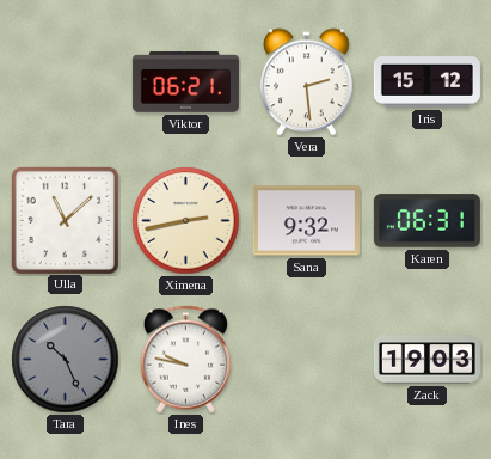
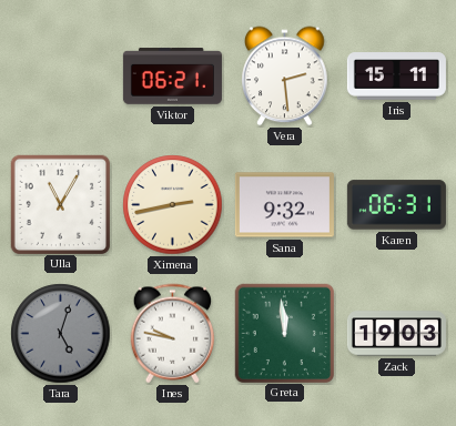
Iris: 15:12 -> 15:11
Ulla: 11:08 -> 11:05
Tara: 10:26 -> 5:03
Greta: none -> 11:59
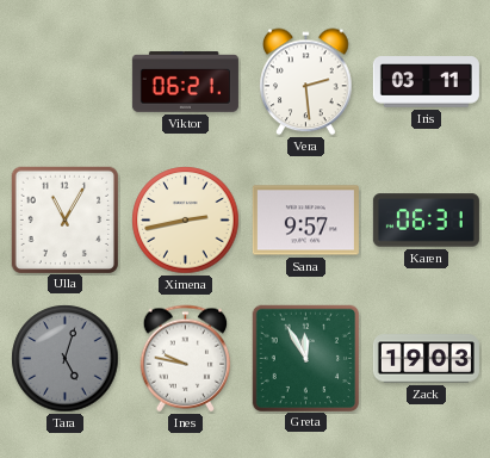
Iris: 15:11 -> 03:11
Sana: 9:32 -> 9:57
Greta: 11:59 -> 11:55
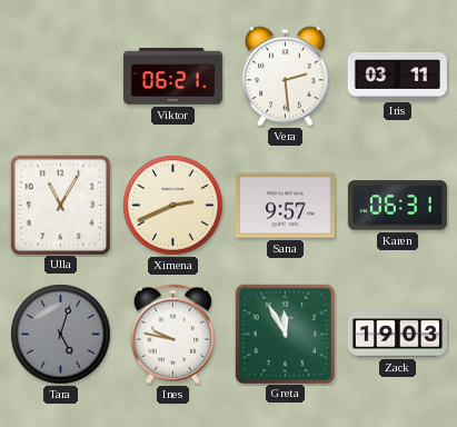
Ximena: 2:43 -> 2:41
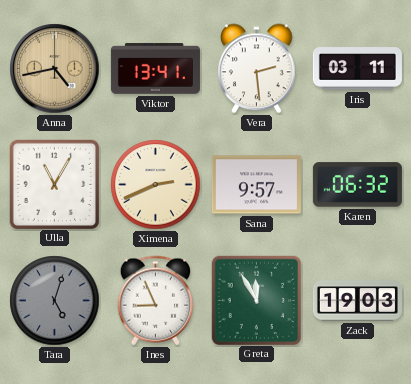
Anna: none -> 4:43
Viktor: 06:21 -> 13:41
Karen: 06:31 -> 06:32
Ines: 9:47 -> 8:56
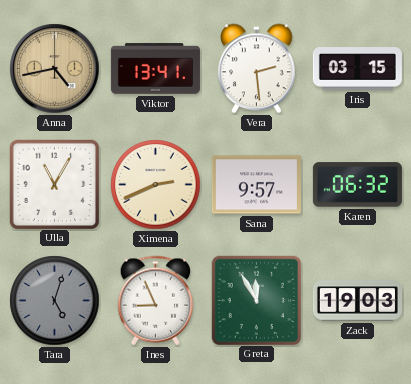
Iris: 03:11 -> 03:15
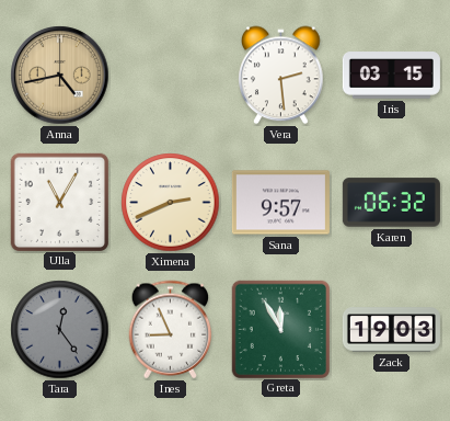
Viktor: 13:41 -> none
Tara: 5:03 -> 12:24
